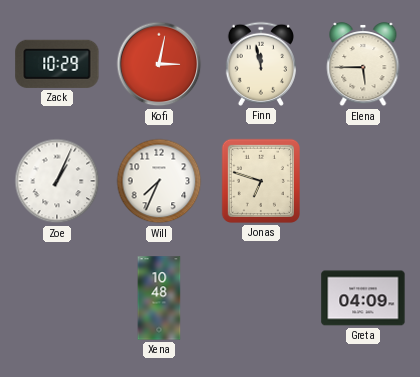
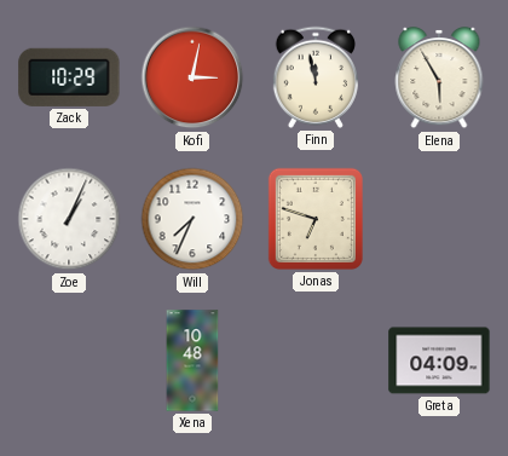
Elena: 5:45 -> 5:55
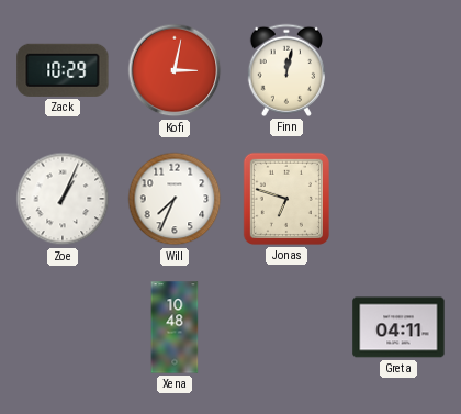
Finn: 11:58 -> 12:02
Elena: 5:55 -> none
Greta: 04:09 -> 04:11
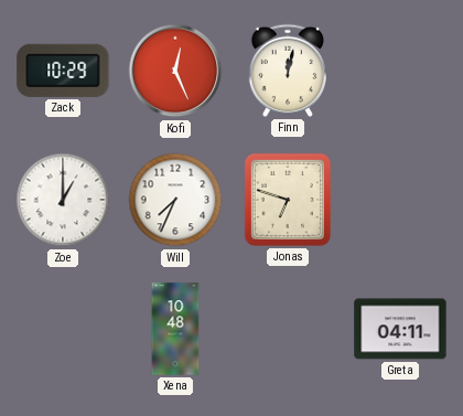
Kofi: 3:02 -> 12:26
Zoe: 1:04 -> 1:00
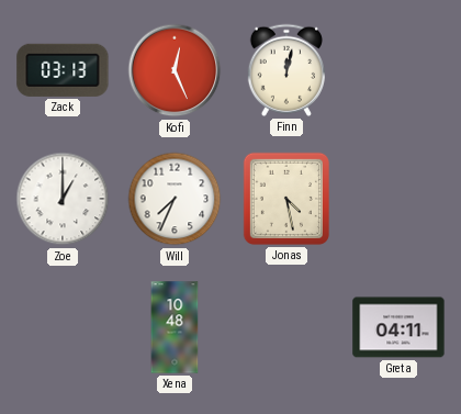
Zack: 10:29 -> 03:13
Jonas: 6:48 -> 4:28
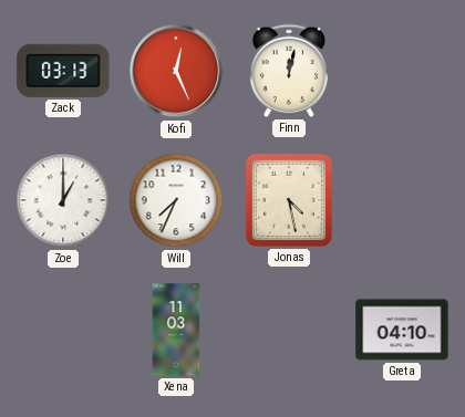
Xena: 10:48 -> 11:03
Greta: 04:11 -> 04:10
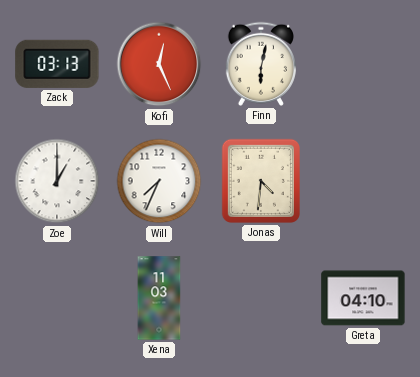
Finn: 12:02 -> 6:02
Jonas: 4:28 -> 4:31
